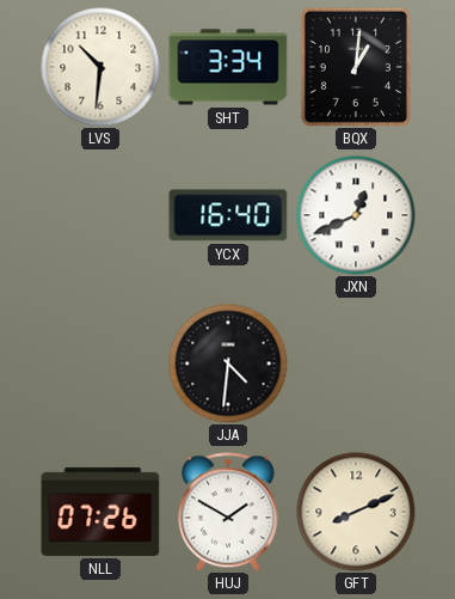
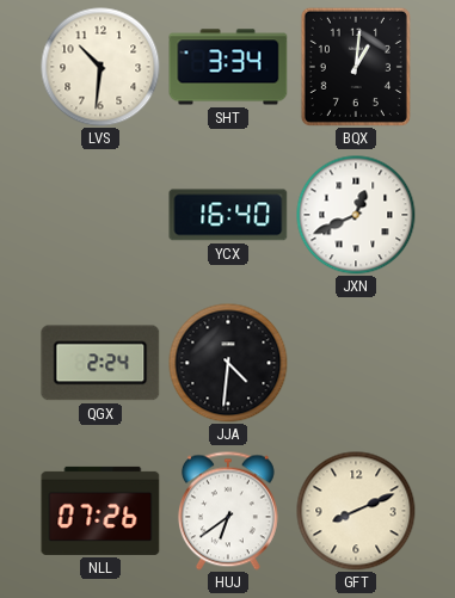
QGX: none -> 2:24
HUJ: 1:50 -> 6:39
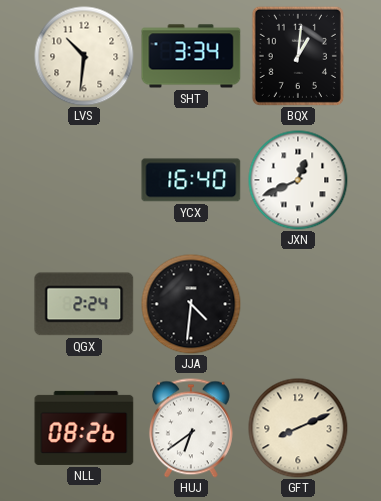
NLL: 07:26 -> 08:26
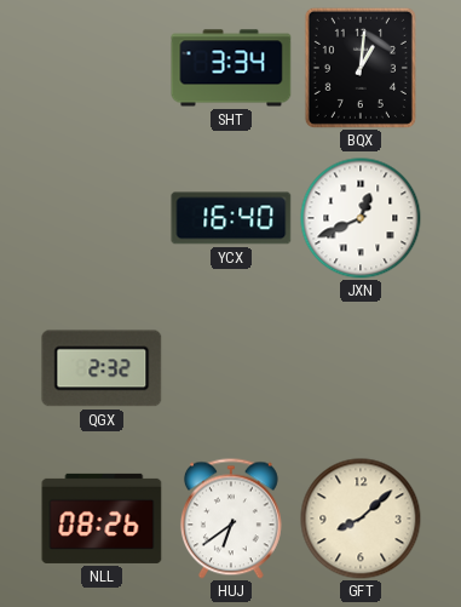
LVS: 10:31 -> none
QGX: 2:24 -> 2:32
JJA: 4:31 -> none
GFT: 8:11 -> 8:08
